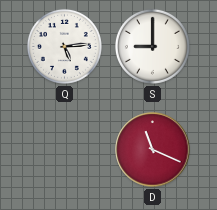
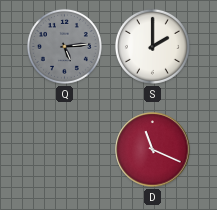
Q dial: white -> grey
S: 9:00 -> 2:00
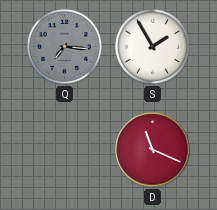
Q: 5:14 -> 7:16
S: 2:00 -> 1:55
